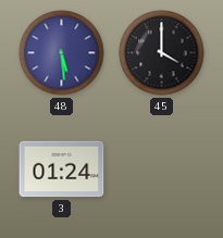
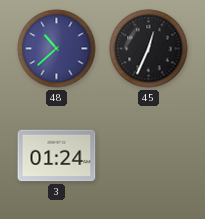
48: 5:29 -> 10:38
45: 4:00 -> 12:34
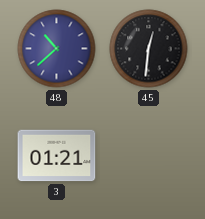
45: 12:34 -> 12:31
3: 01:24 -> 01:21
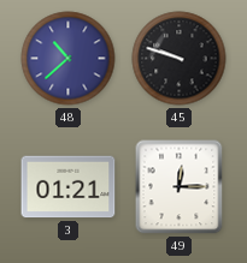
45: 12:31 -> 9:48
49: none -> 12:15
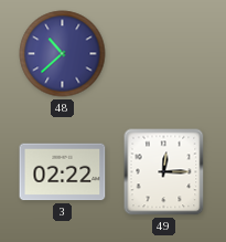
45: 9:48 -> none
3: 01:21 -> 02:22
